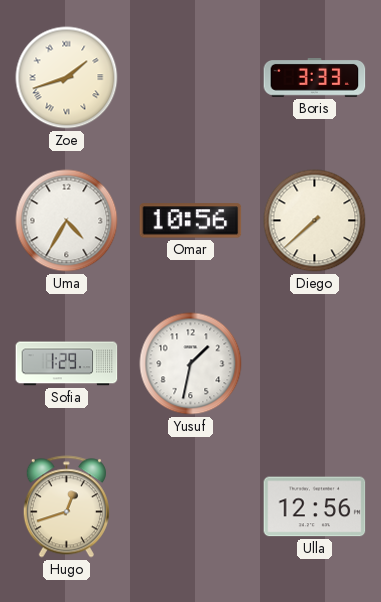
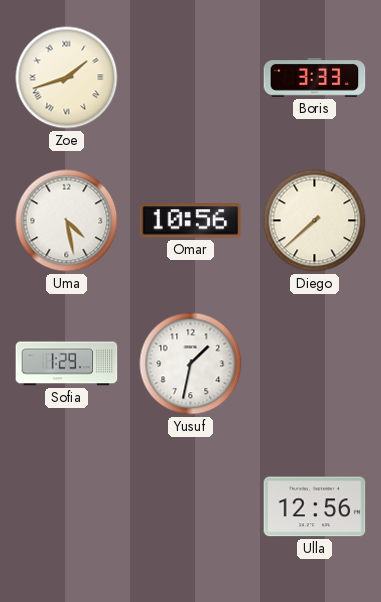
Uma: 4:35 -> 4:28
Hugo: 12:42 -> none
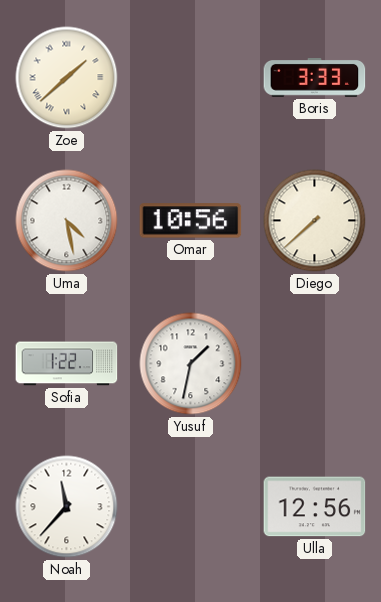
Zoe: 1:42 -> 1:38
Sofia: 1:29 -> 1:22
Noah: none -> 11:37
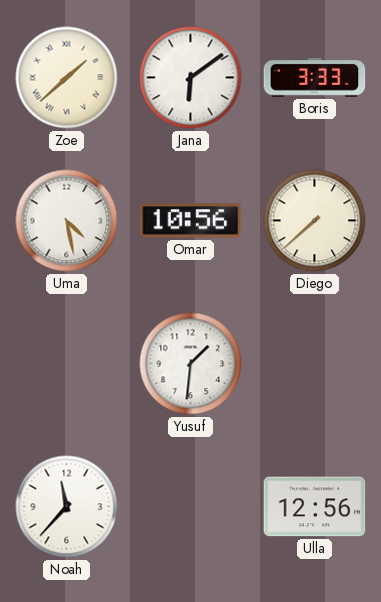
Jana: none -> 6:09
Sofia: 1:22 -> none
Yusuf: 1:32 -> 1:31
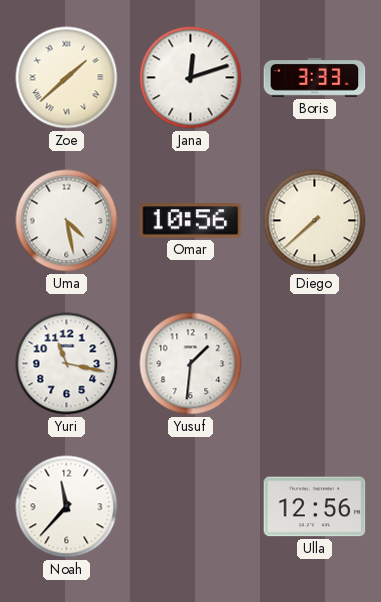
Jana: 6:09 -> 12:12
Yuri: none -> 11:17
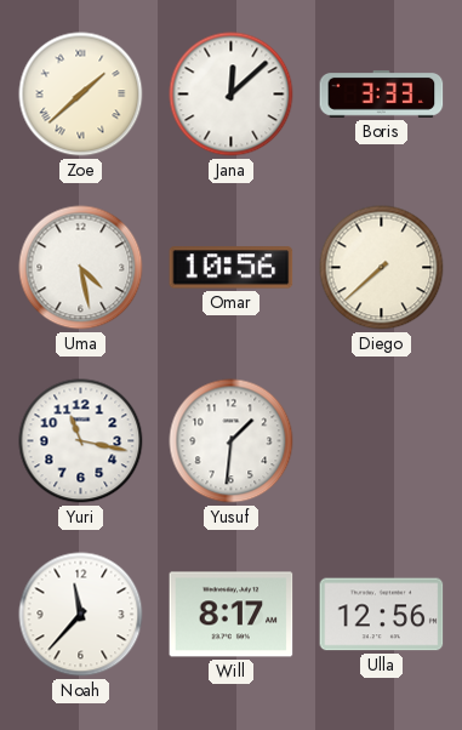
Jana: 12:12 -> 12:08
Will: none -> 8:17
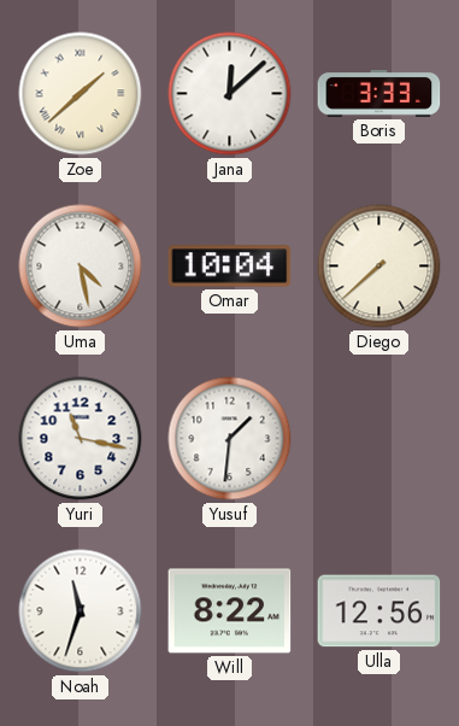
Omar: 10:56 -> 10:04
Noah: 11:37 -> 11:33
Will: 8:17 -> 8:22
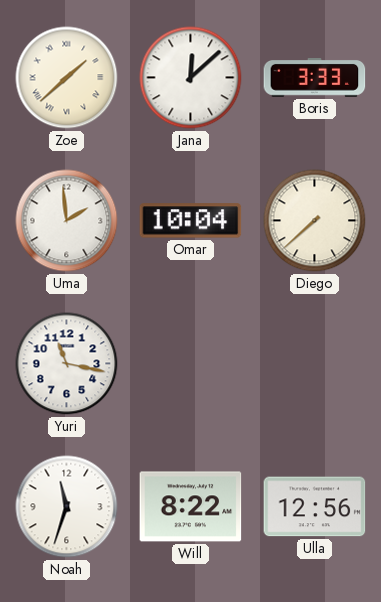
Uma: 4:28 -> 1:59
Yusuf: 1:31 -> none
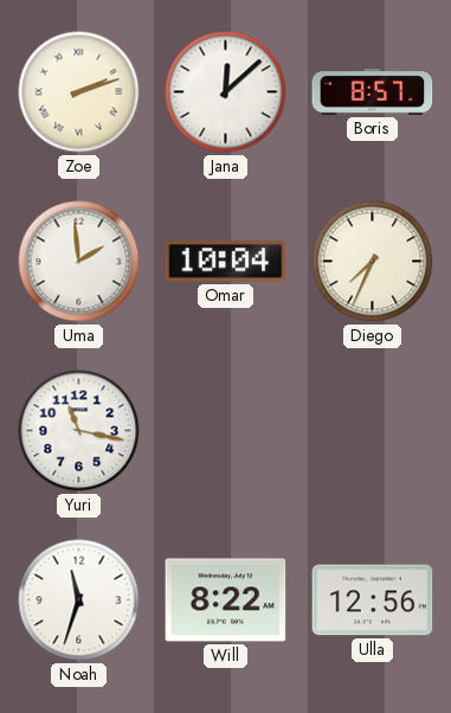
Zoe: 1:38 -> 2:12
Boris: 3:33 -> 8:57
Diego: 7:38 -> 7:34
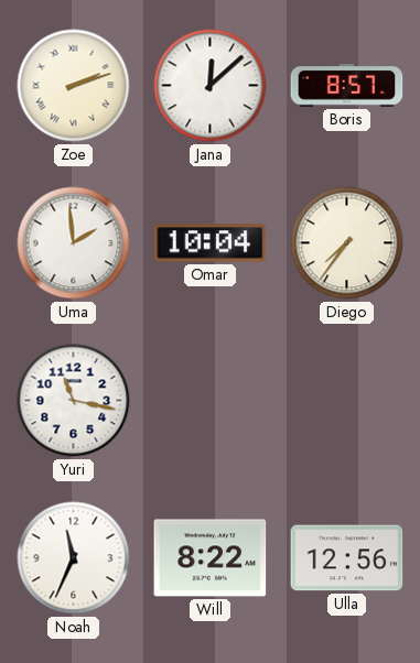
Diego: 7:34 -> 7:36
Noah: 11:33 -> 11:34
